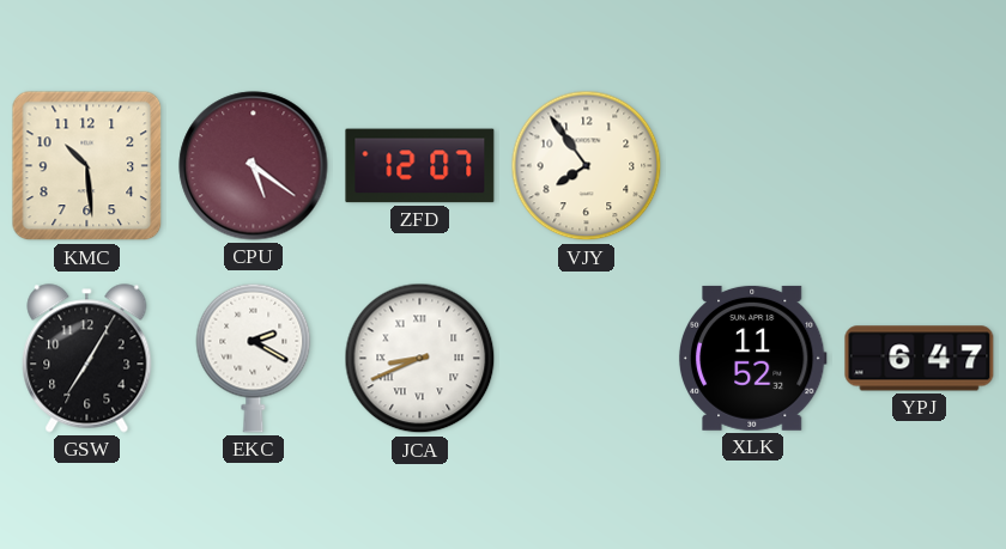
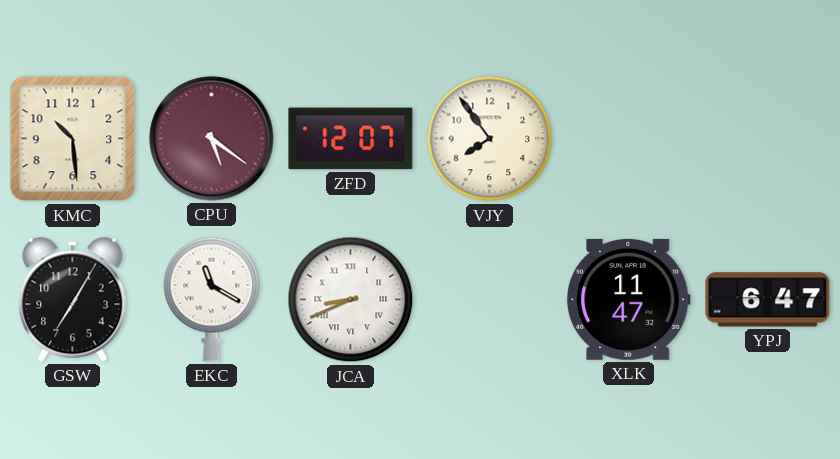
EKC: 2:20 -> 11:20
XLK: 11:52 -> 11:47
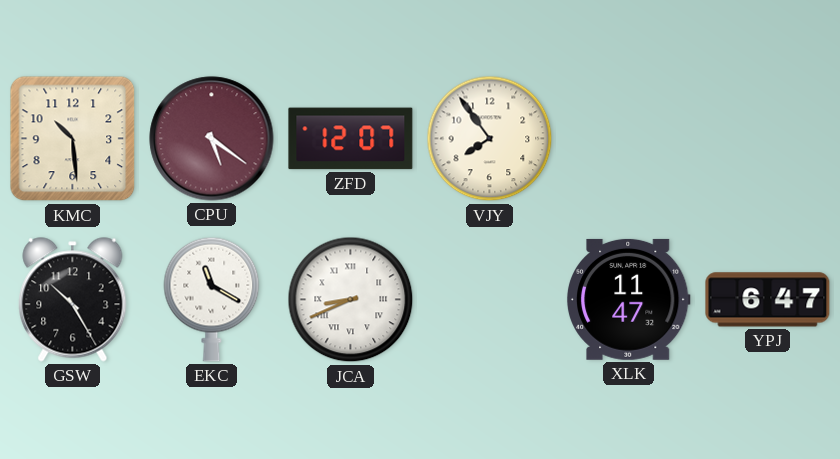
GSW: 7:05 -> 10:25
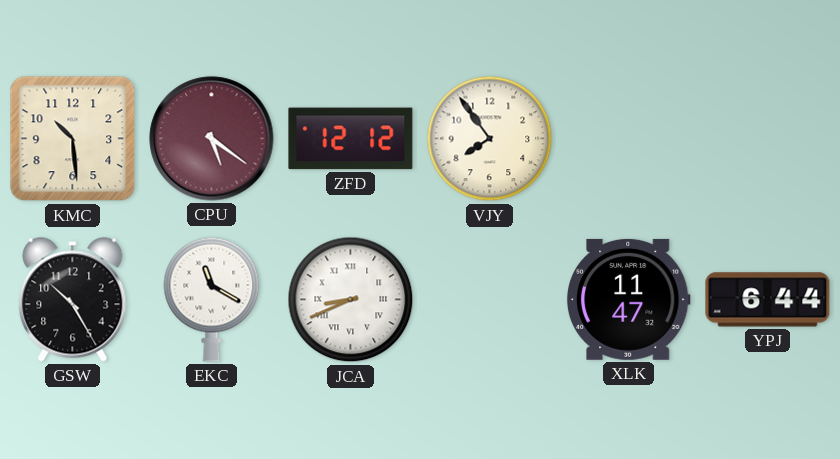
ZFD: 12:07 -> 12:12
YPJ: 6:47 -> 6:44
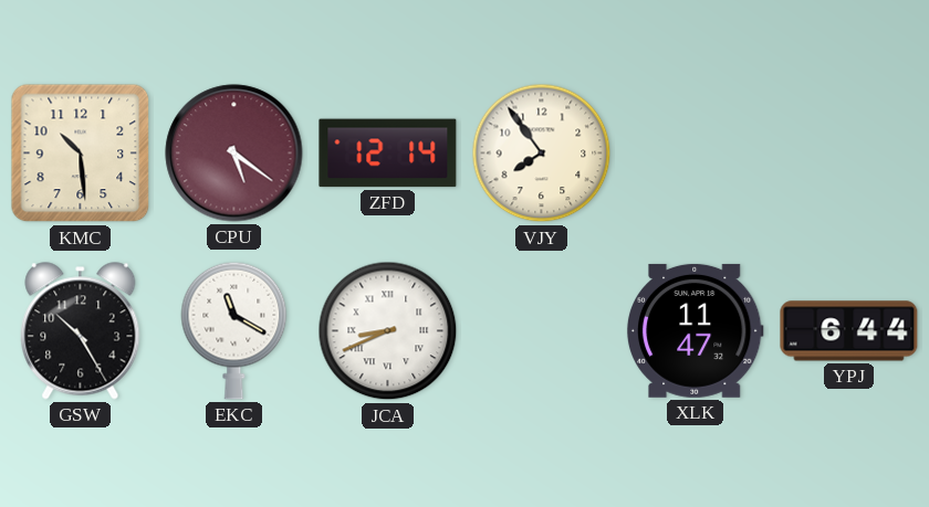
ZFD: 12:12 -> 12:14
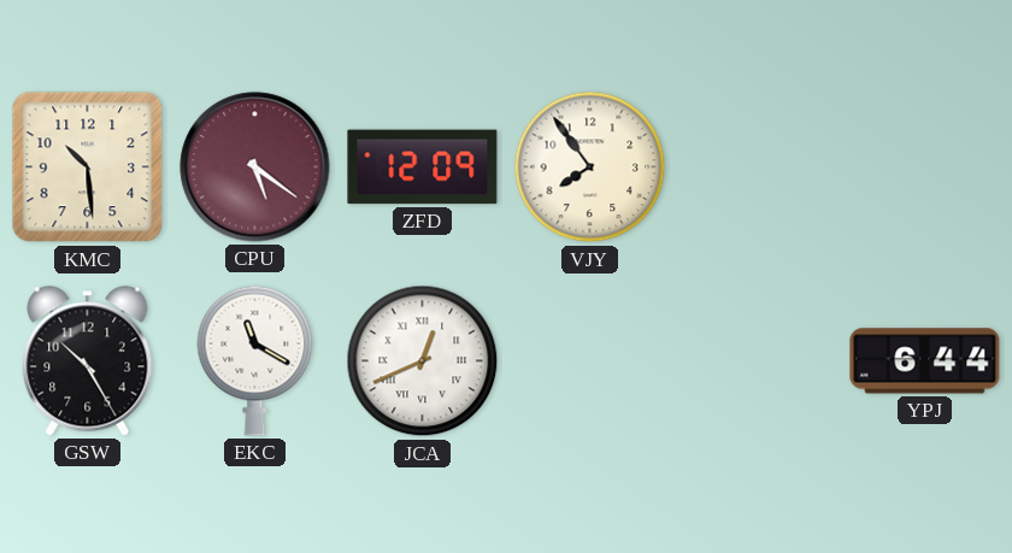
ZFD: 12:14 -> 12:09
JCA: 8:41 -> 12:41
XLK: 11:47 -> none
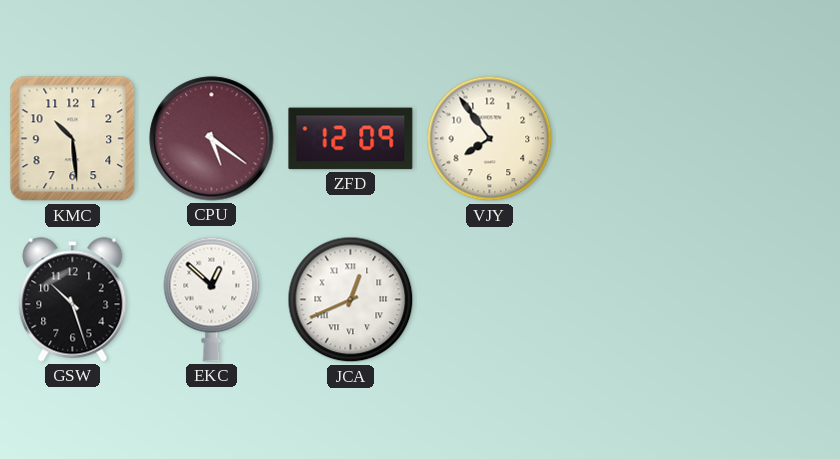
GSW: 10:25 -> 10:27
EKC: 11:20 -> 12:52
YPJ: 6:44 -> none
